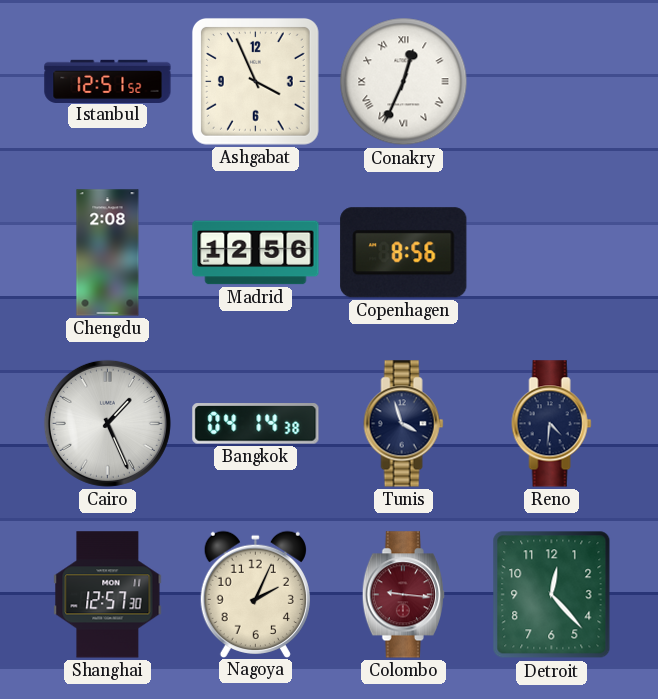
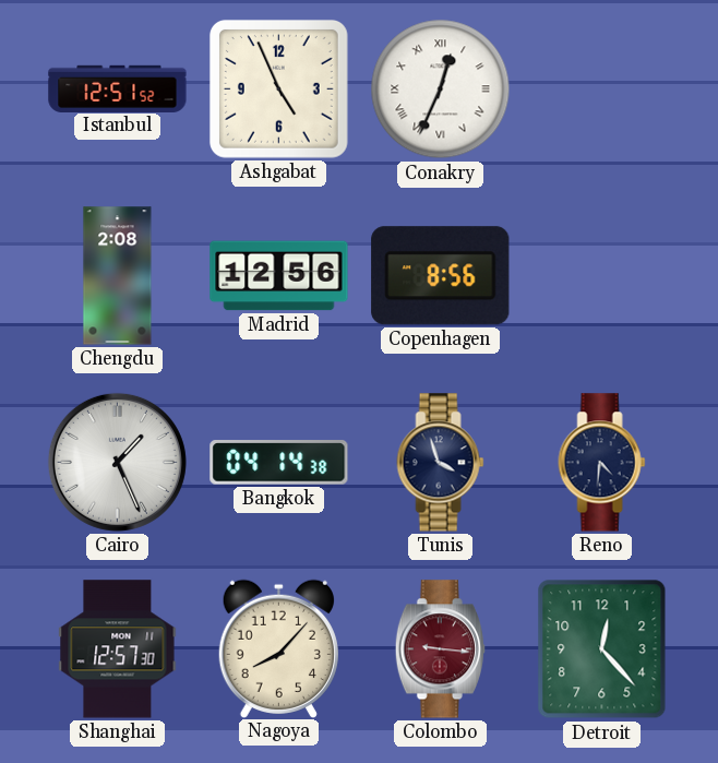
Ashgabat: 3:56 -> 4:56
Nagoya: 2:04 -> 8:07
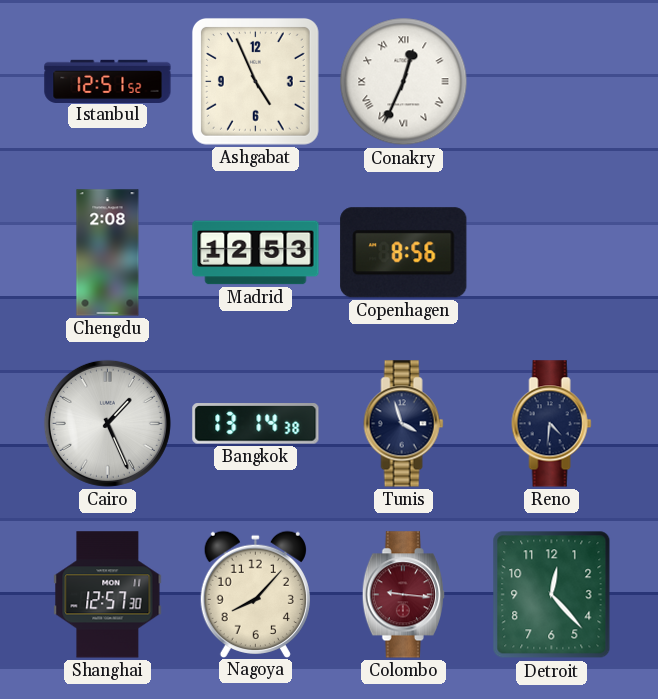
Madrid: 12:56 -> 12:53
Bangkok: 04:14 -> 13:14
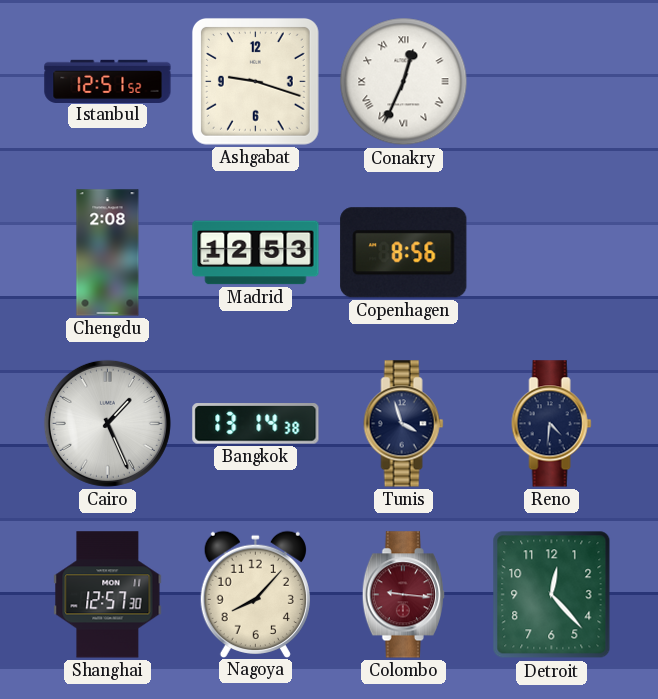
Ashgabat: 4:56 -> 9:18
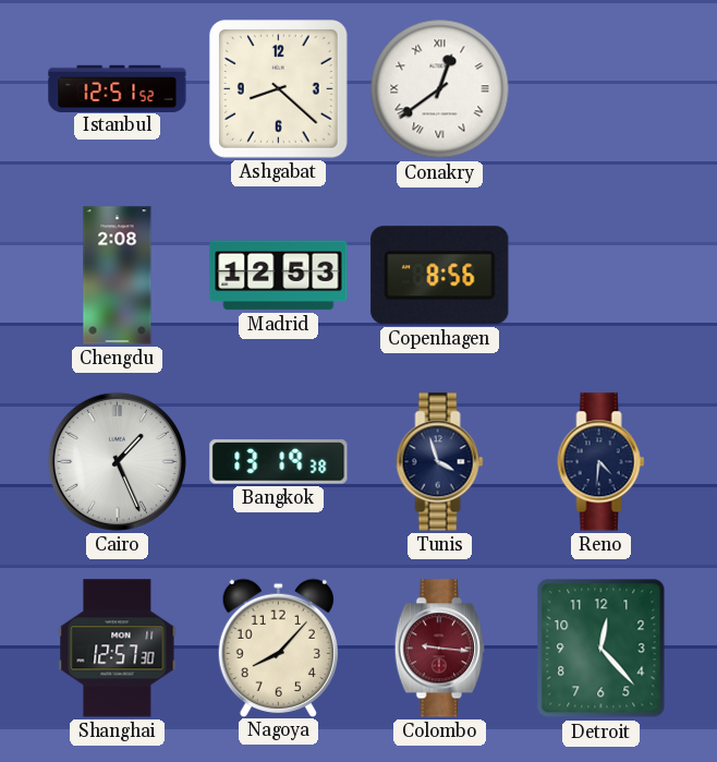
Ashgabat: 9:18 -> 8:22
Conakry: 12:34 -> 12:39
Bangkok: 13:14 -> 13:19
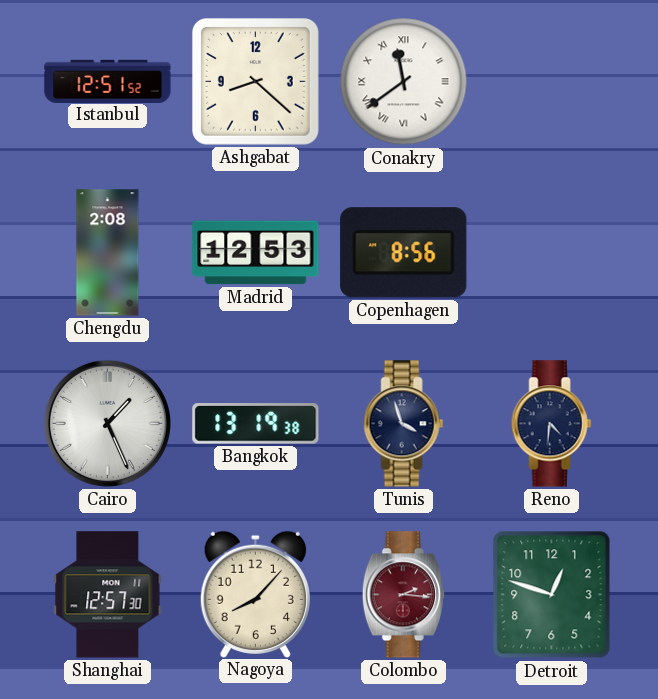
Conakry: 12:39 -> 11:39
Colombo: 9:16 -> 2:16
Detroit: 12:23 -> 12:48
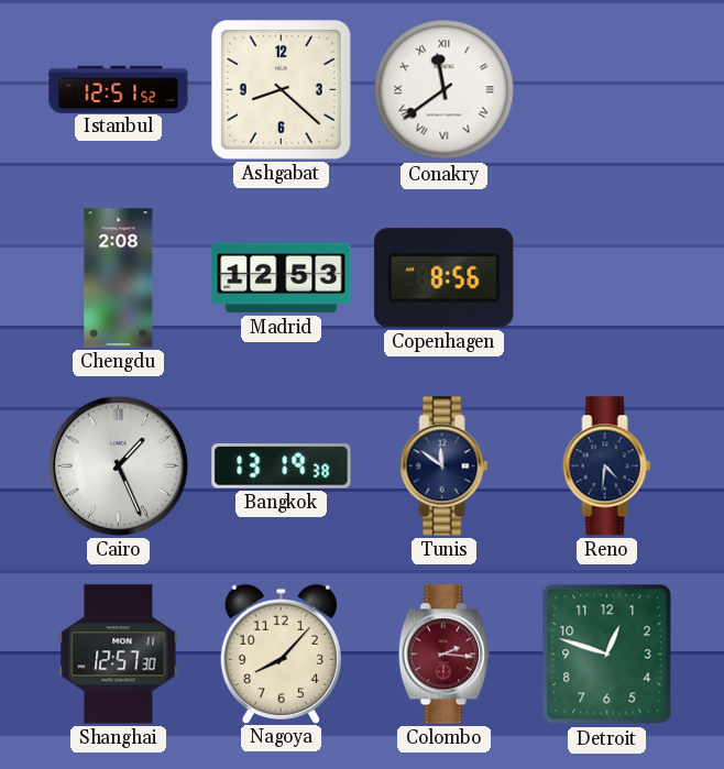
Tunis: 3:57 -> 11:51
